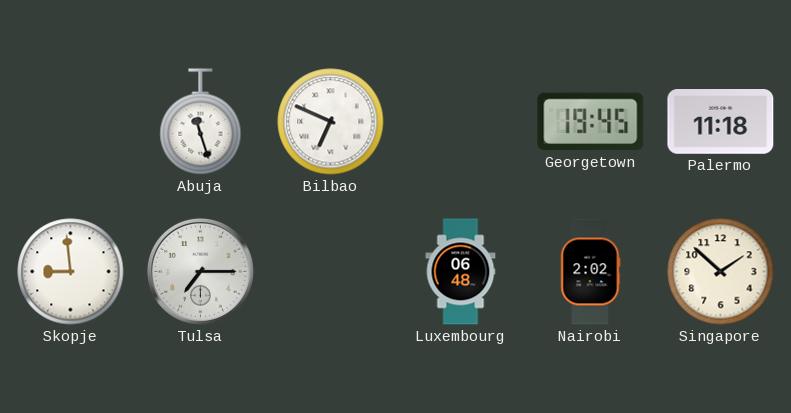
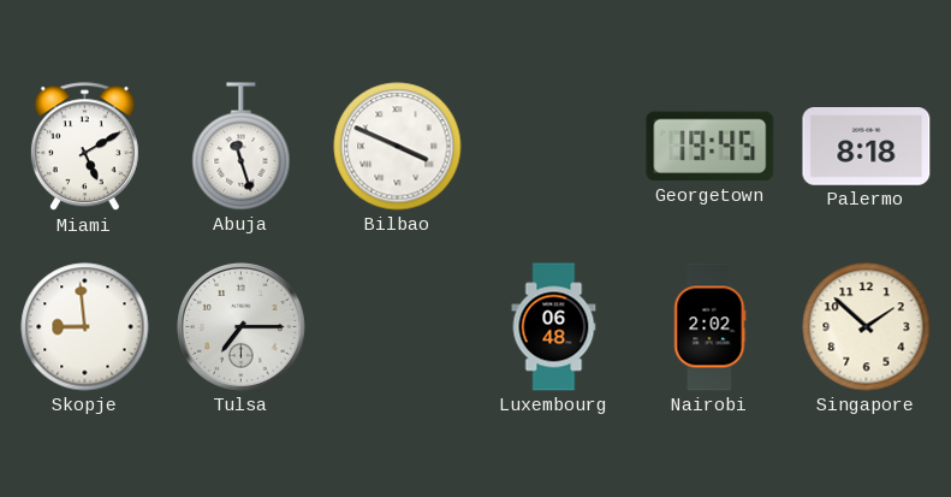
Miami: none -> 5:10
Bilbao: 6:49 -> 3:49
Palermo: 11:18 -> 8:18
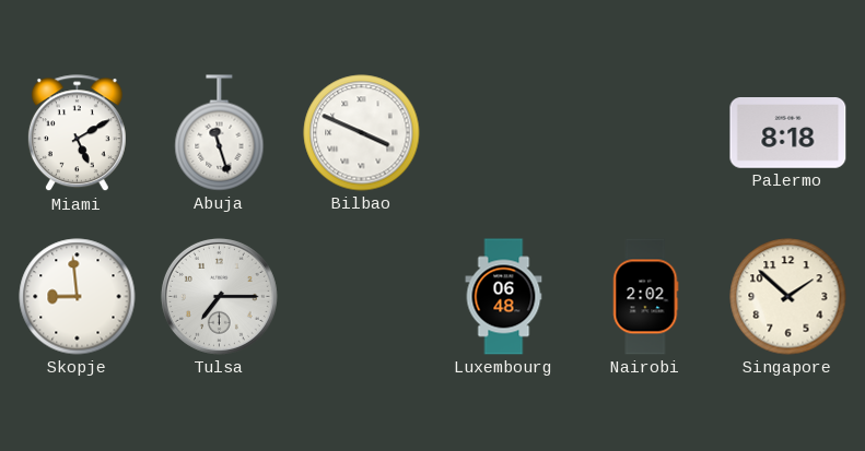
Georgetown: 19:45 -> none
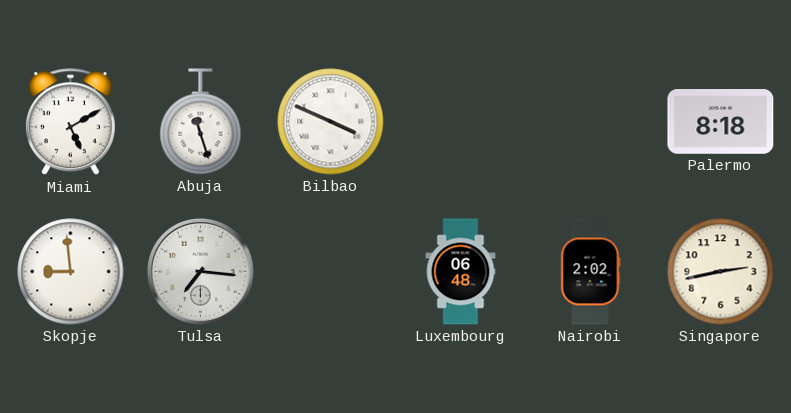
Tulsa: 7:15 -> 7:16
Singapore: 1:52 -> 2:43
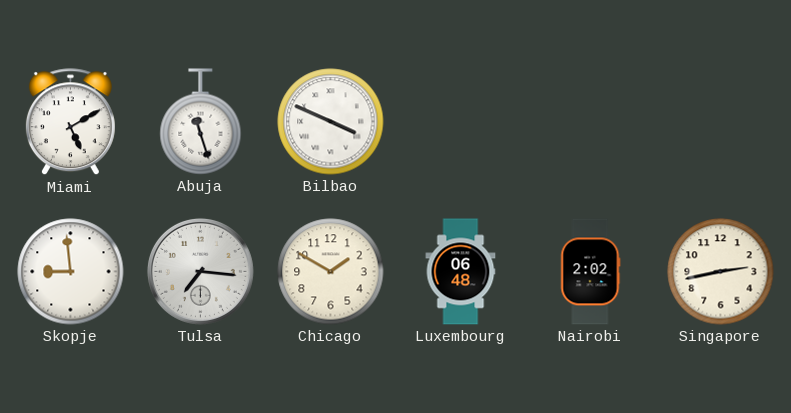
Palermo: 8:18 -> none
Chicago: none -> 1:50
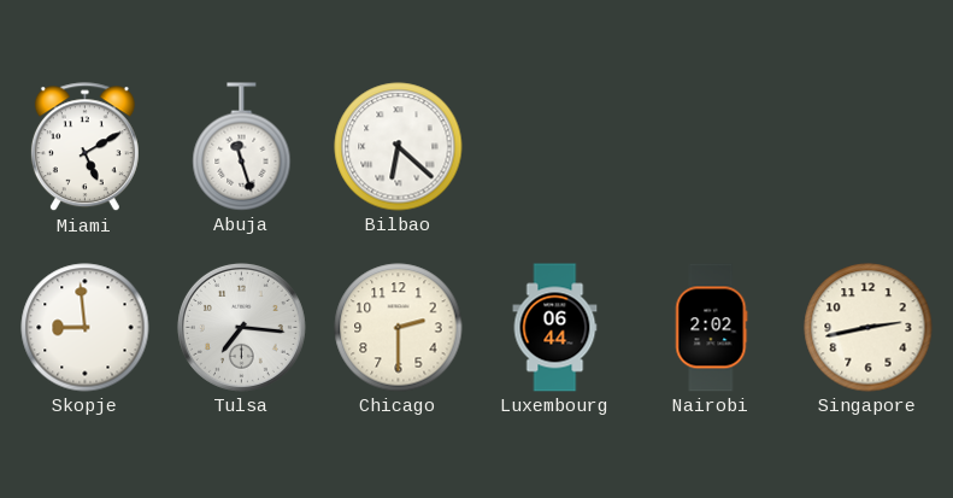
Bilbao: 3:49 -> 6:22
Chicago: 1:50 -> 2:30
Luxembourg: 06:48 -> 06:44
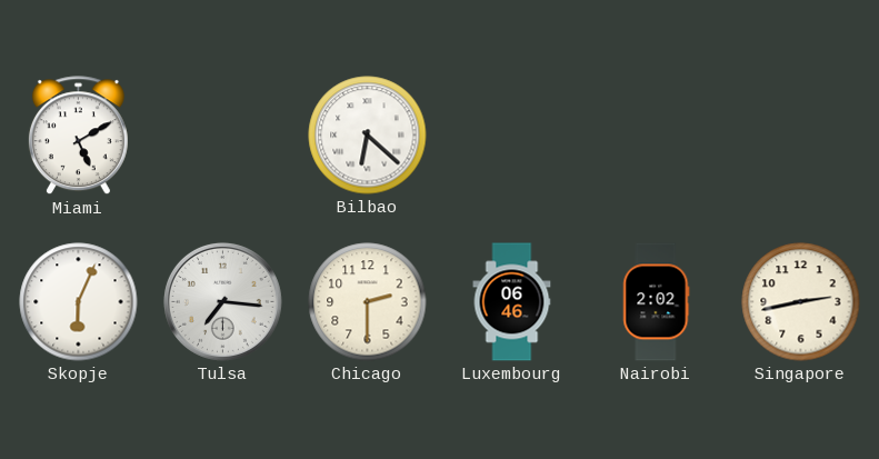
Abuja: 11:27 -> none
Skopje: 8:59 -> 6:04
Luxembourg: 06:44 -> 06:46
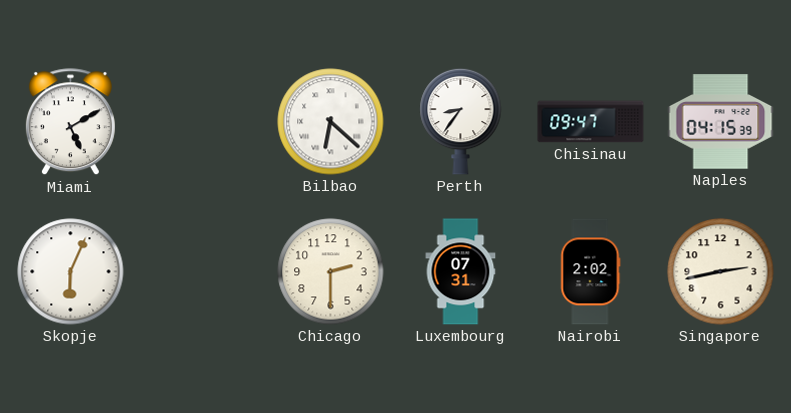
Perth: none -> 8:36
Chisinau: none -> 09:47
Naples: none -> 04:15
Tulsa: 7:16 -> none
Luxembourg: 06:46 -> 07:31
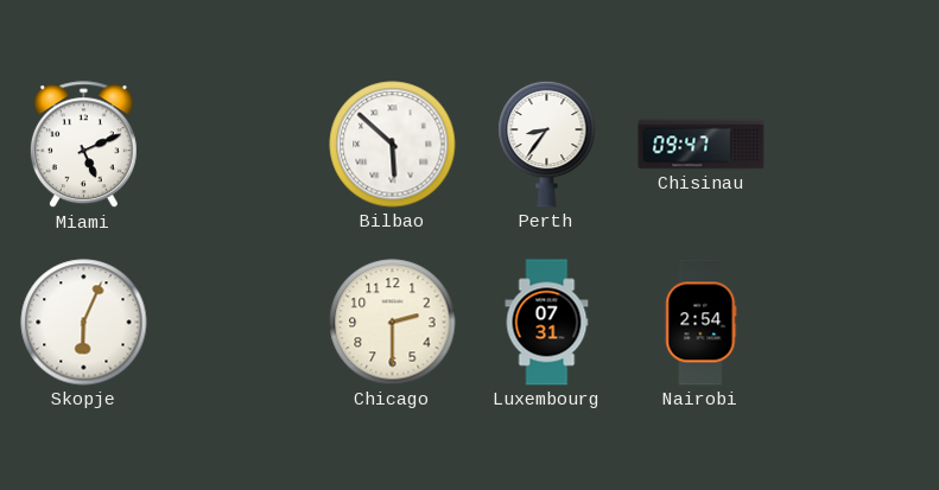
Miami: 5:10 -> 5:11
Bilbao: 6:22 -> 5:52
Naples: 04:15 -> none
Nairobi: 2:02 -> 2:54
Singapore: 2:43 -> none
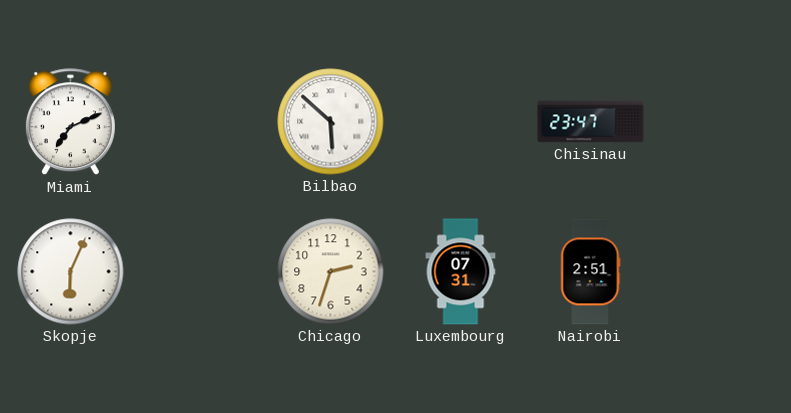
Miami: 5:11 -> 7:11
Perth: 8:36 -> none
Chisinau: 09:47 -> 23:47
Chicago: 2:30 -> 2:33
Nairobi: 2:54 -> 2:51
